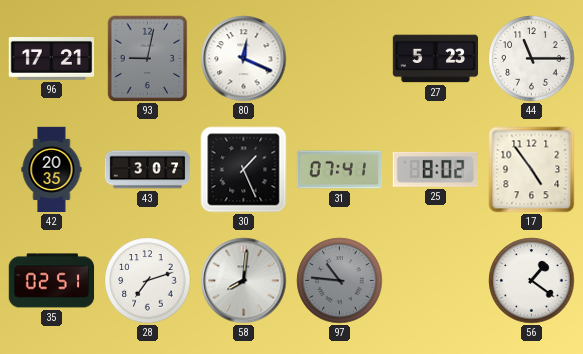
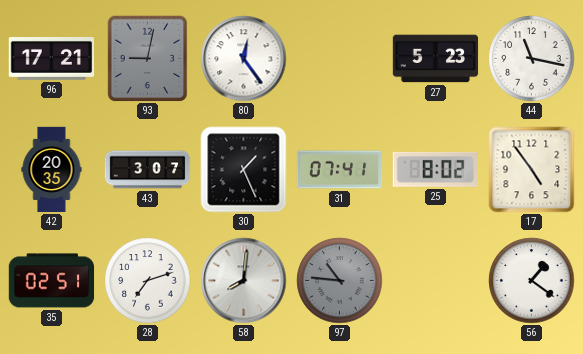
80: 12:19 -> 12:24
44: 11:15 -> 11:17
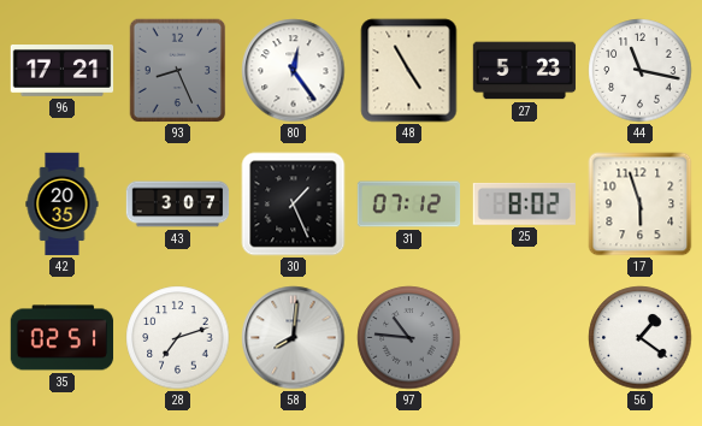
93: 9:02 -> 8:26
48: none -> 4:55
31: 07:41 -> 07:12
17: 4:54 -> 5:57
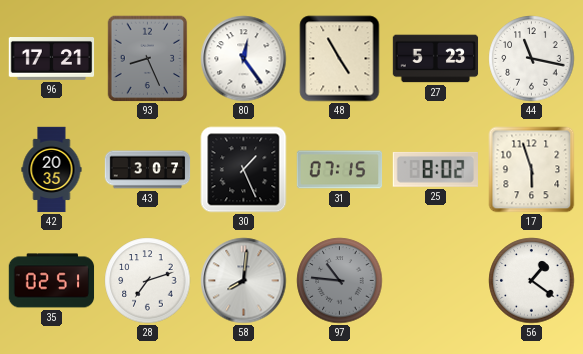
31: 07:12 -> 07:15
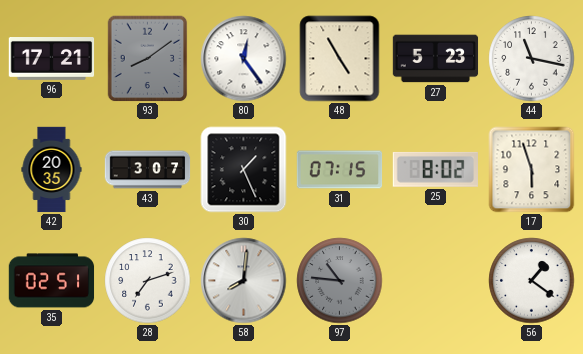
93: 8:26 -> 8:09
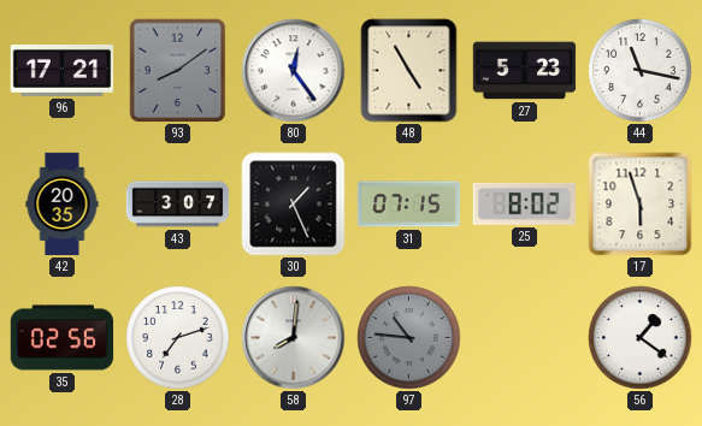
35: 02:51 -> 02:56
